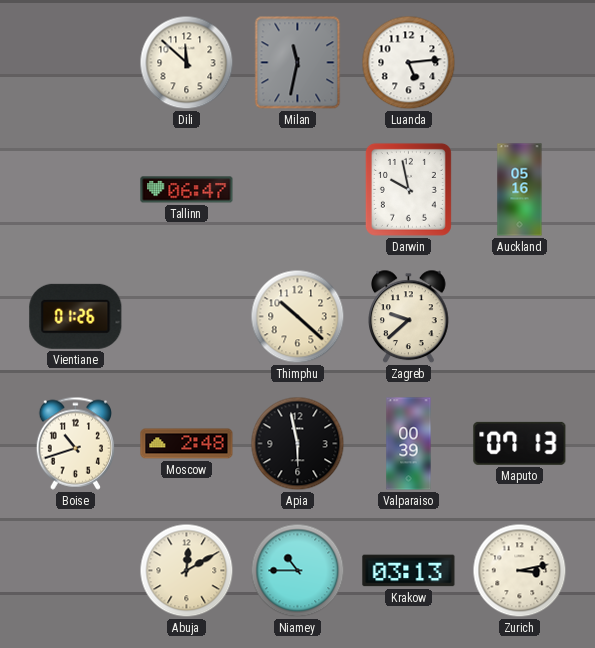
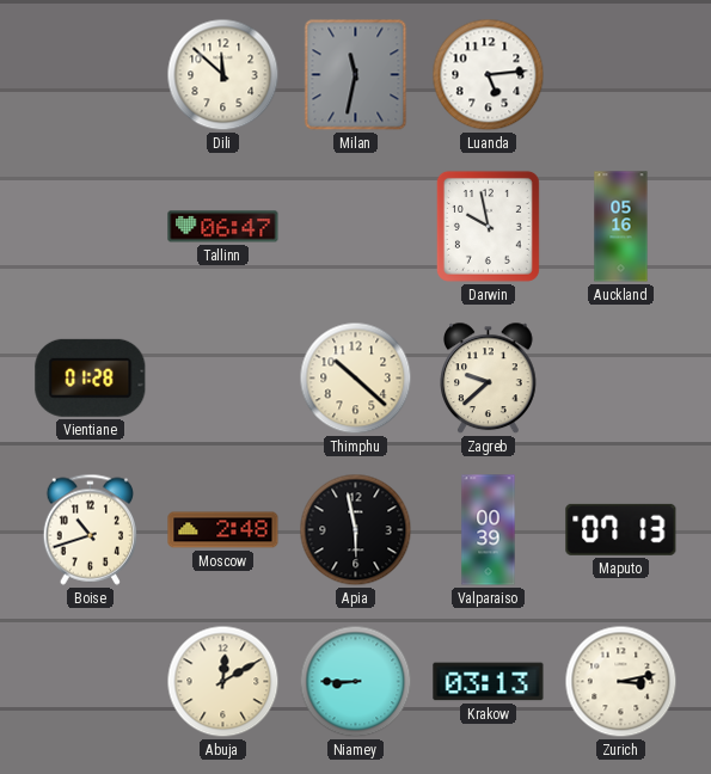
Vientiane: 01:26 -> 01:28
Niamey: 10:45 -> 8:45
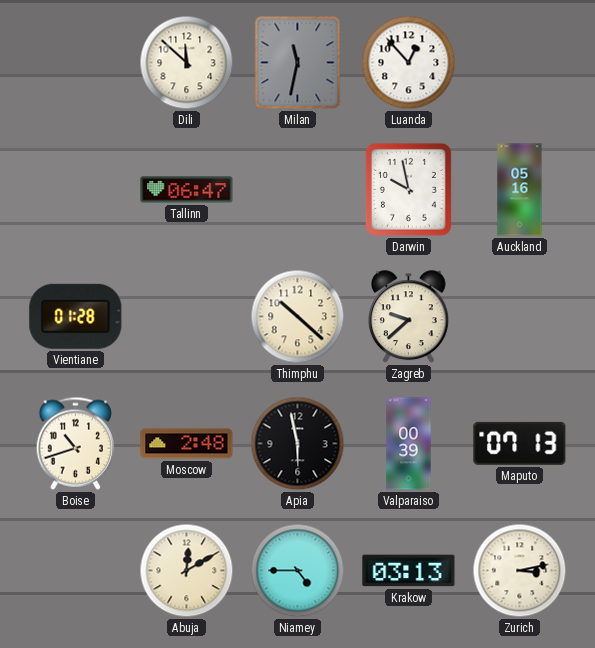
Luanda: 5:14 -> 12:53
Niamey: 8:45 -> 4:45
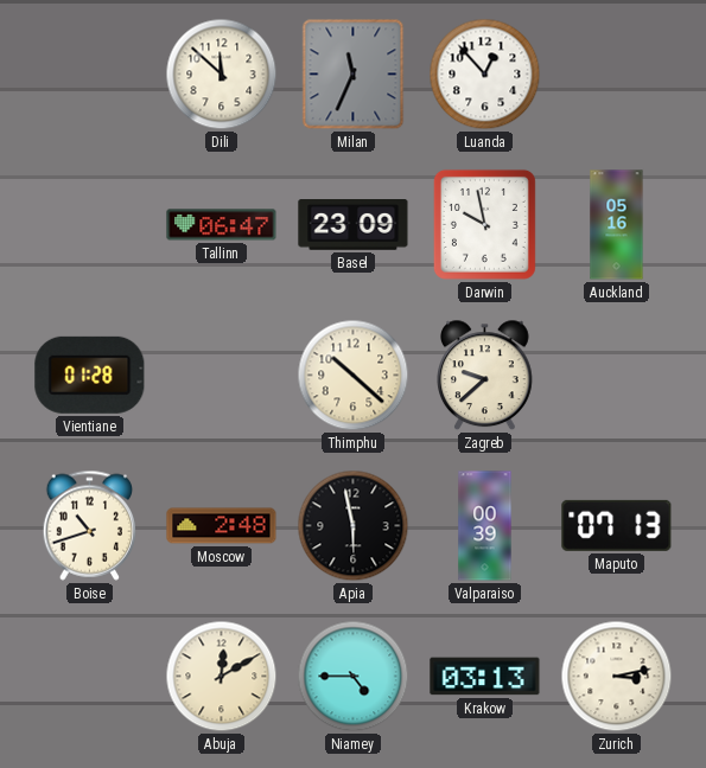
Milan: 11:32 -> 11:34
Basel: none -> 23:09
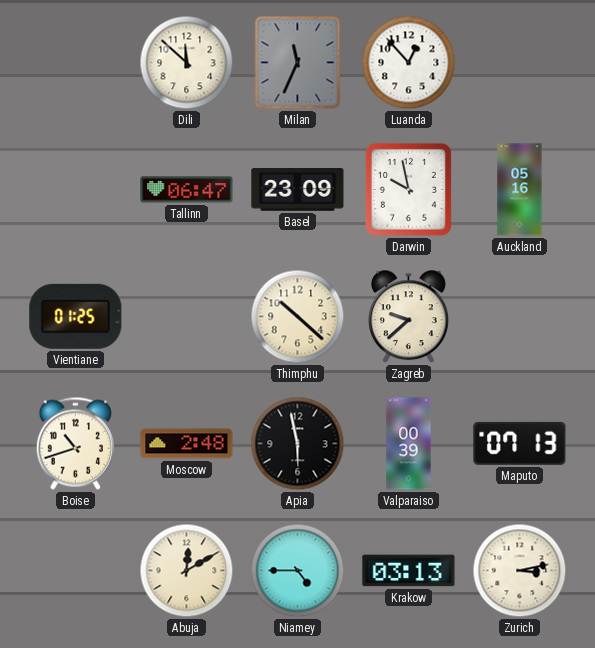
Vientiane: 01:28 -> 01:25
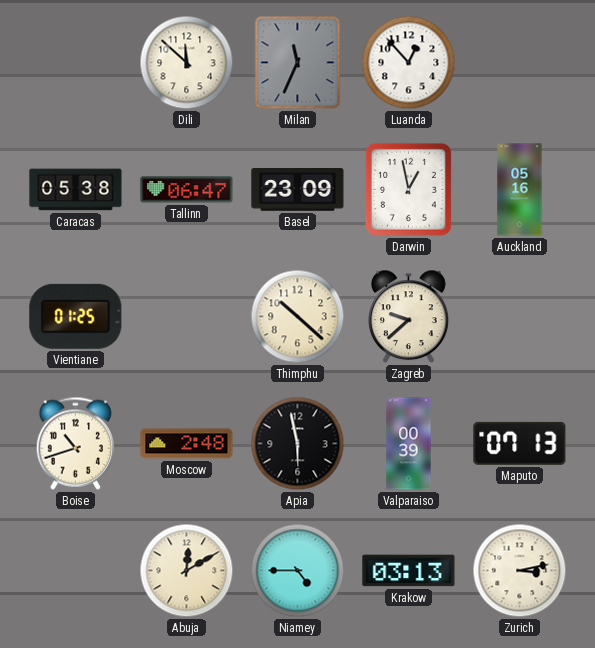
Caracas: none -> 05:38
Darwin: 9:58 -> 12:58
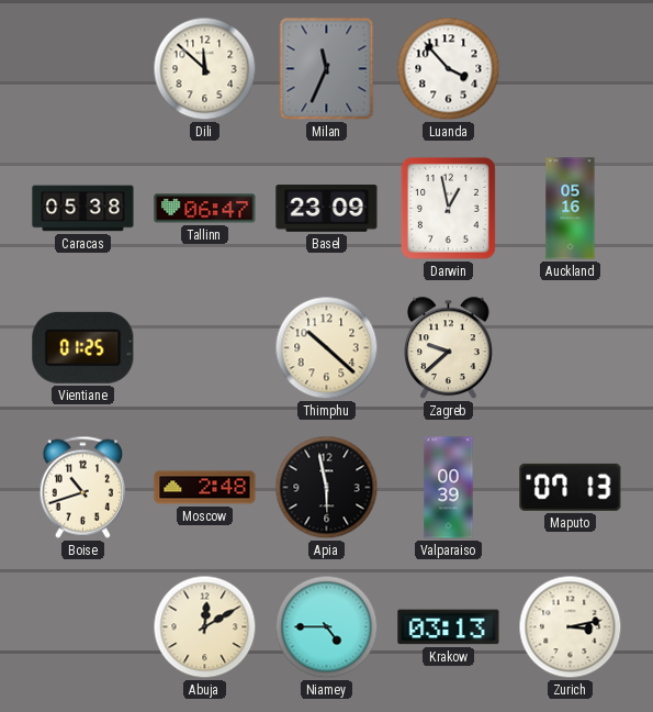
Luanda: 12:53 -> 3:53
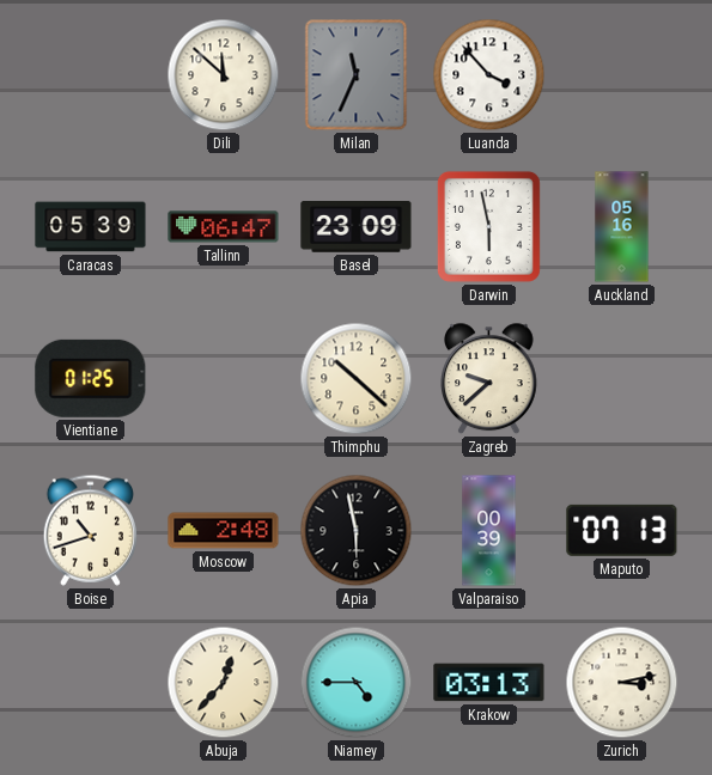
Caracas: 05:38 -> 05:39
Darwin: 12:58 -> 5:58
Abuja: 12:10 -> 12:37
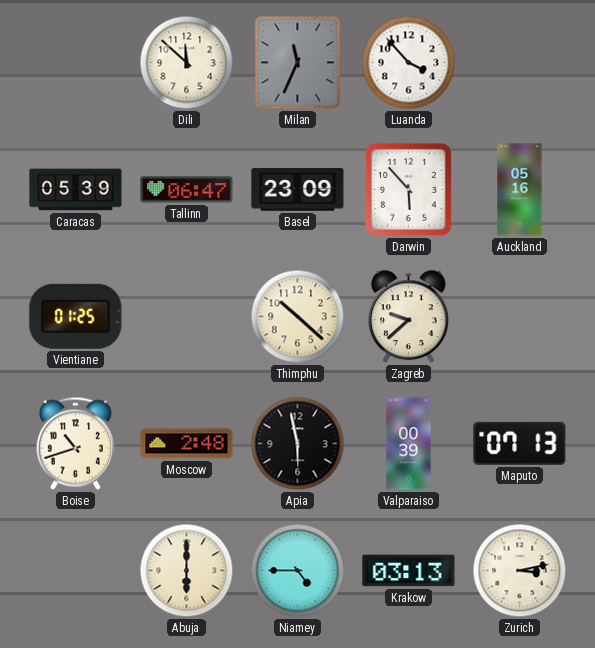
Darwin: 5:58 -> 5:53
Abuja: 12:37 -> 6:00
